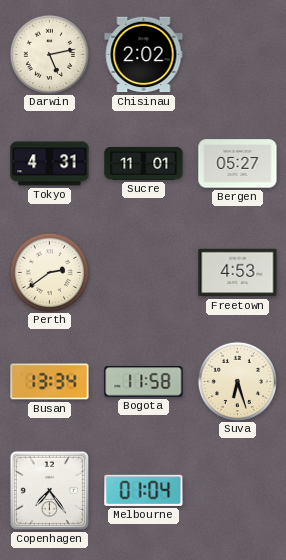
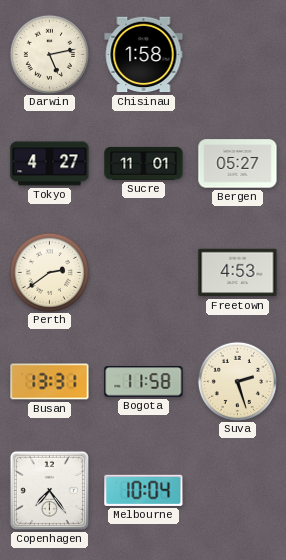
Chisinau: 2:02 -> 1:58
Tokyo: 4:31 -> 4:27
Busan: 13:34 -> 13:31
Suva: 6:27 -> 2:27
Melbourne: 01:04 -> 10:04
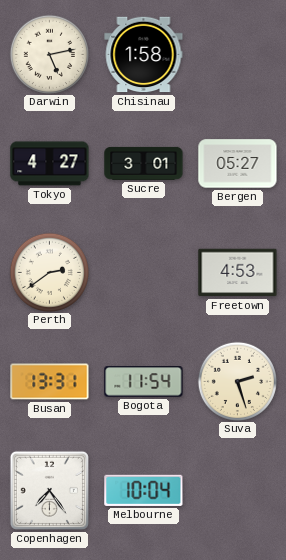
Sucre: 11:01 -> 3:01
Bogota: 11:58 -> 11:54
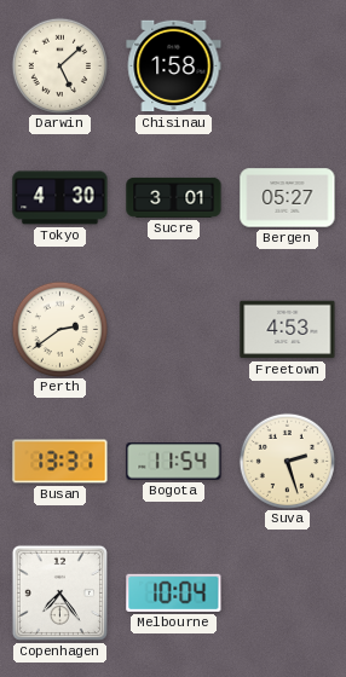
Darwin: 5:13 -> 5:08
Tokyo: 4:27 -> 4:30
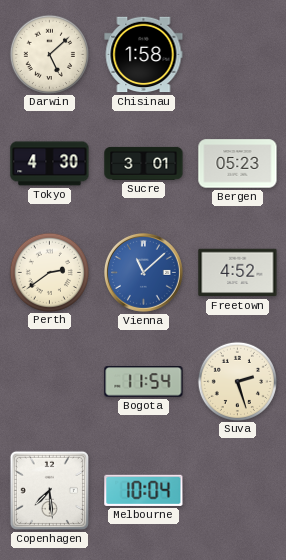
Bergen: 05:27 -> 05:23
Vienna: none -> 11:08
Freetown: 4:53 -> 4:52
Busan: 13:31 -> none
Copenhagen: 7:24 -> 7:29
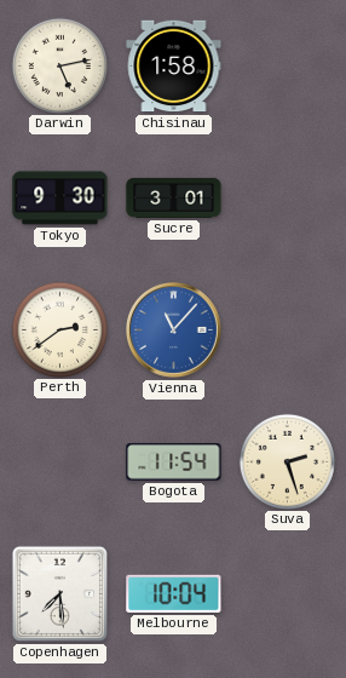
Darwin: 5:08 -> 5:13
Tokyo: 4:30 -> 9:30
Bergen: 05:23 -> none
Vienna: 11:08 -> 11:07
Freetown: 4:52 -> none
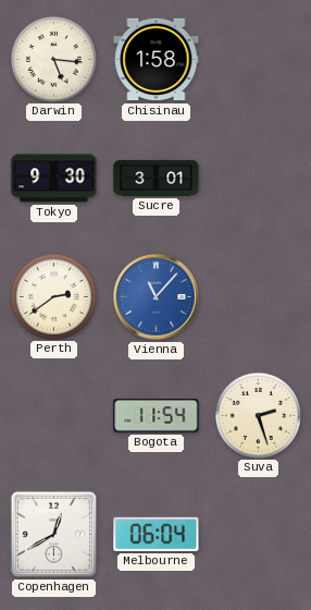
Darwin: 5:13 -> 5:16
Copenhagen: 7:29 -> 12:40
Melbourne: 10:04 -> 06:04
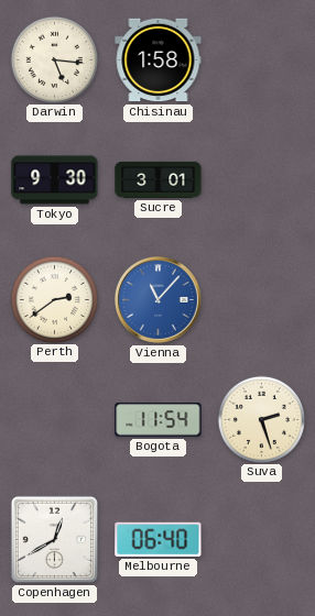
Melbourne: 06:04 -> 06:40
